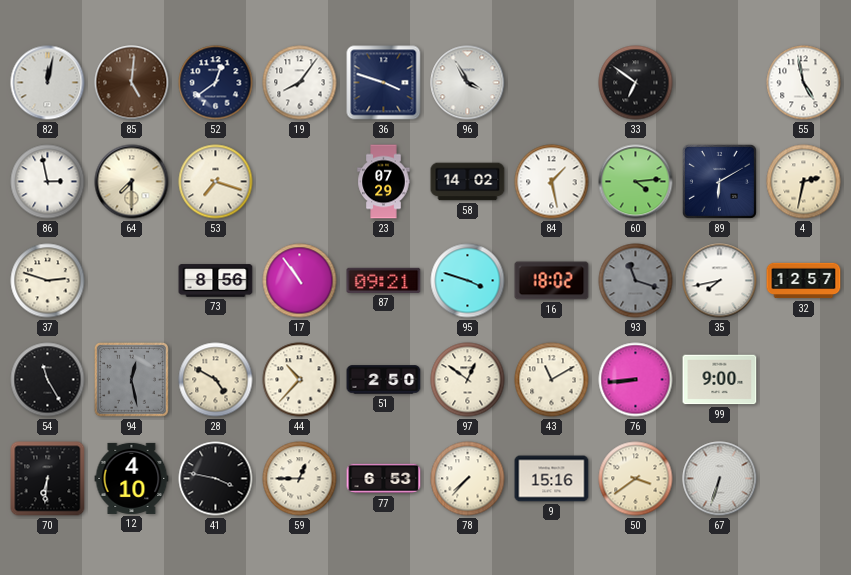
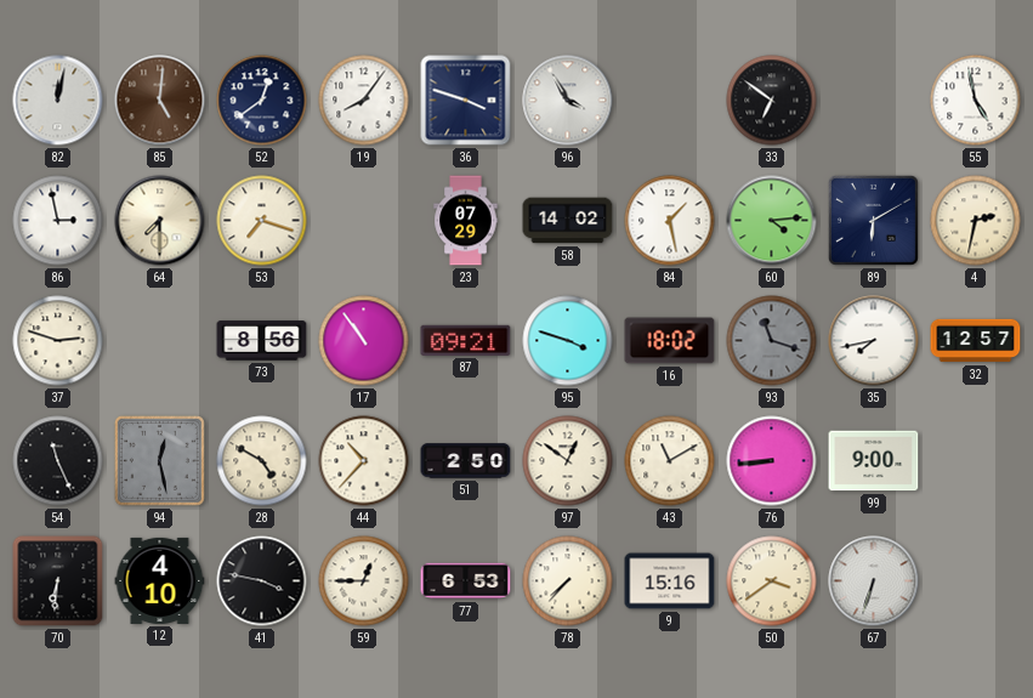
54: 11:25 -> 11:26
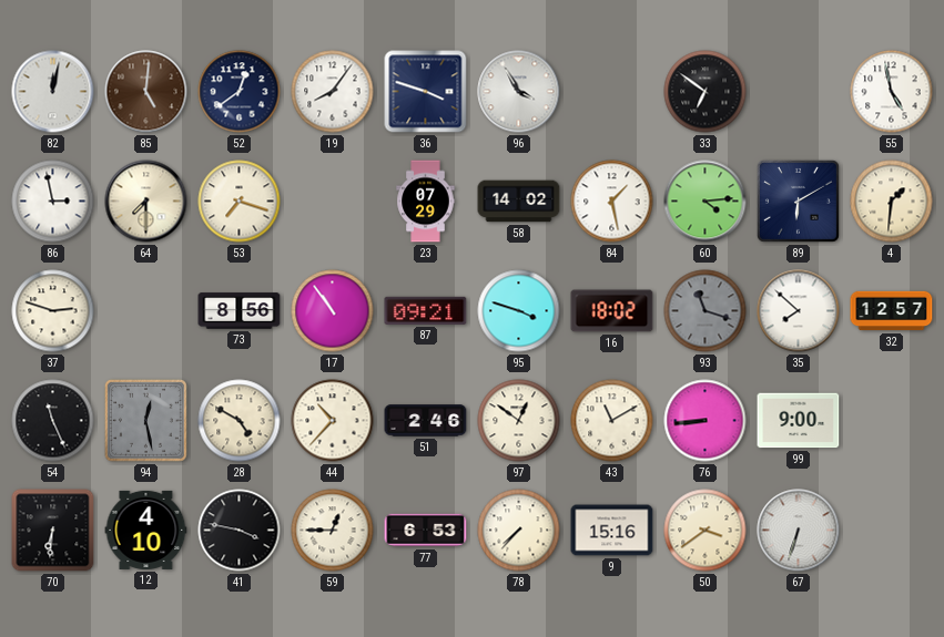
4: 2:32 -> 1:31
35: 7:43 -> 7:52
51: 2:50 -> 2:46
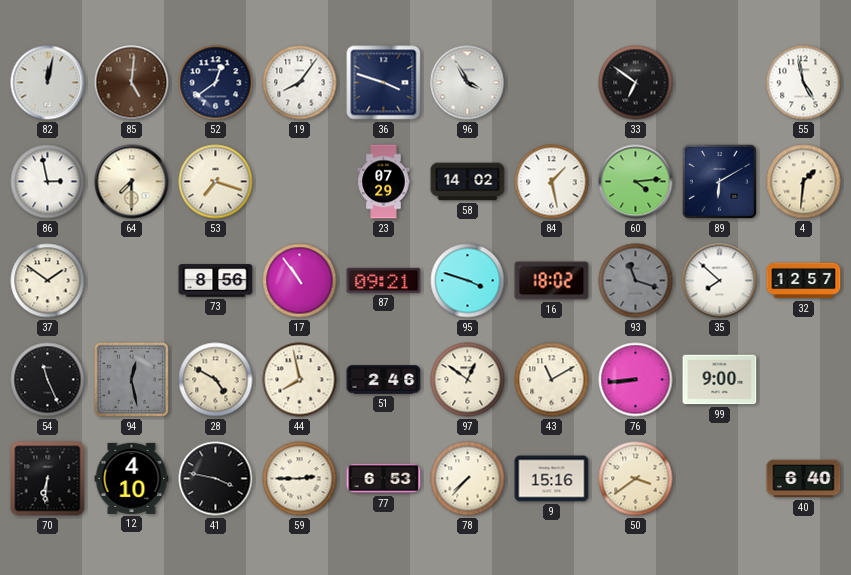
37: 2:48 -> 1:51
44: 10:37 -> 7:58
59: 12:45 -> 2:45
67: 6:33 -> none
40: none -> 6:40
